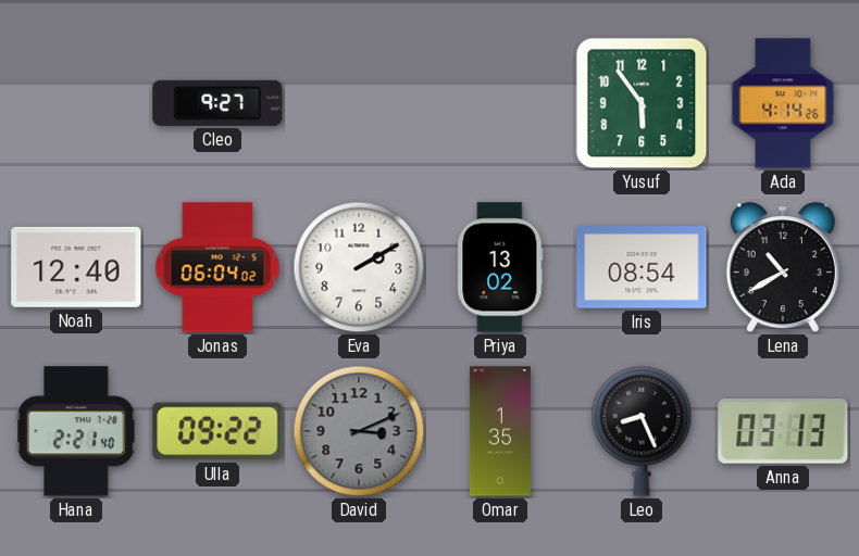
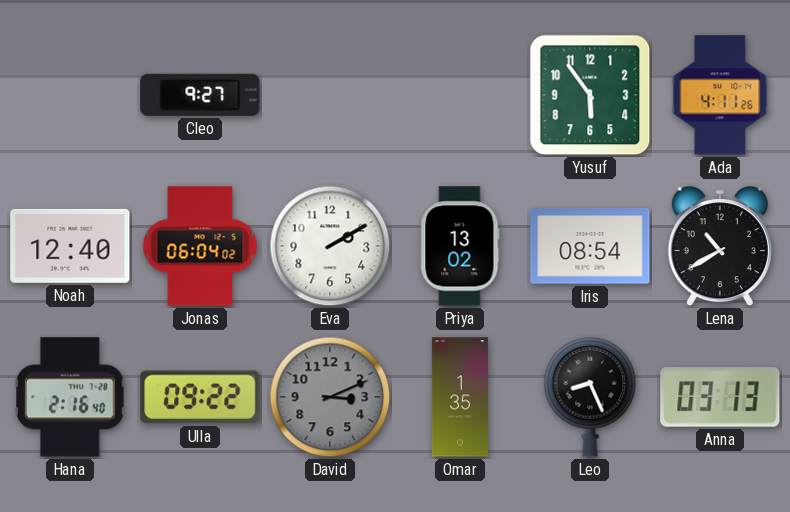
Ada: 4:14 -> 4:11
Hana: 2:21 -> 2:16
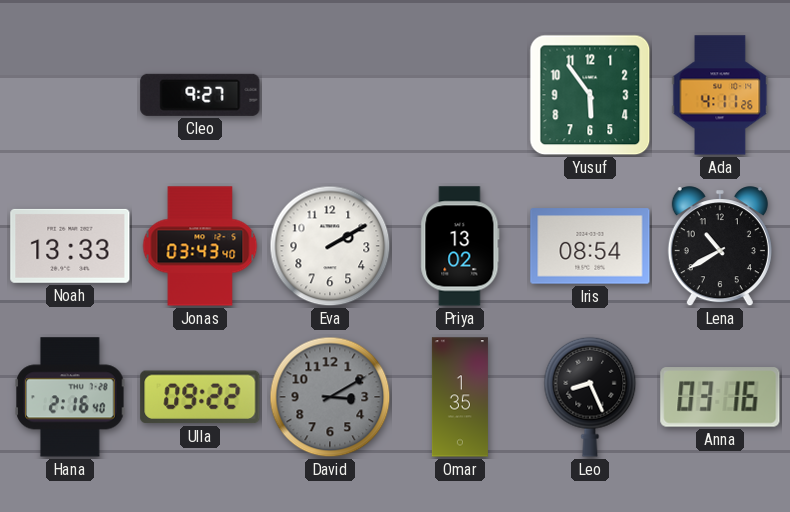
Noah: 12:40 -> 13:33
Jonas: 06:04 -> 03:43
David: 3:11 -> 3:10
Anna: 03:13 -> 03:16
